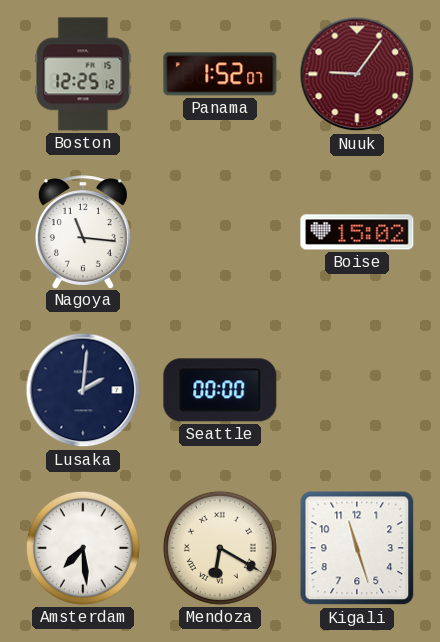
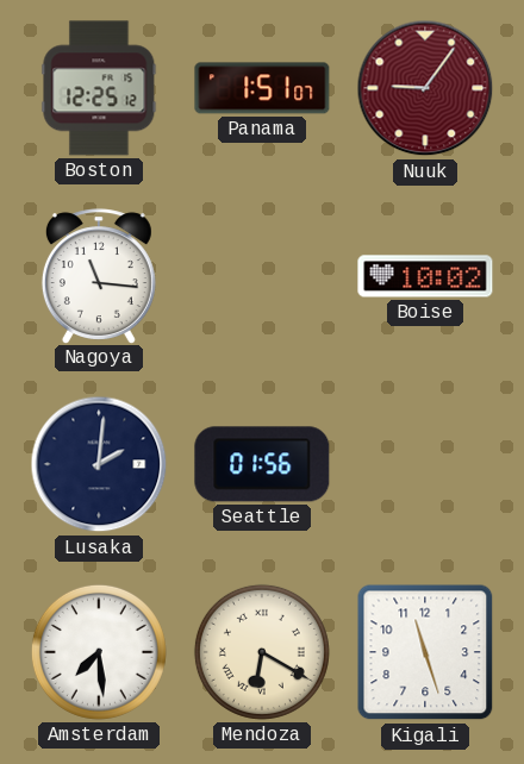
Panama: 1:52 -> 1:51
Boise: 15:02 -> 10:02
Seattle: 00:00 -> 01:56
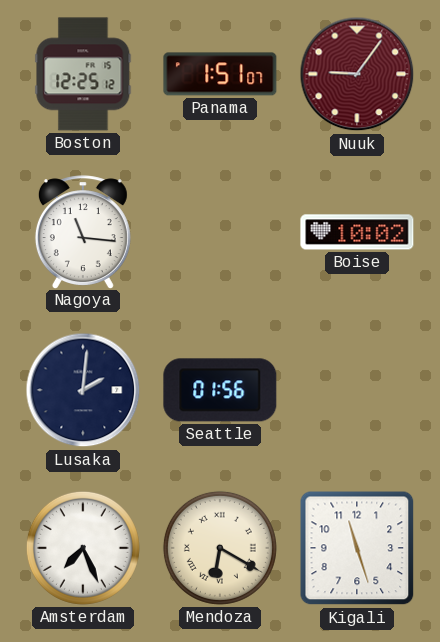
Amsterdam: 7:29 -> 7:26
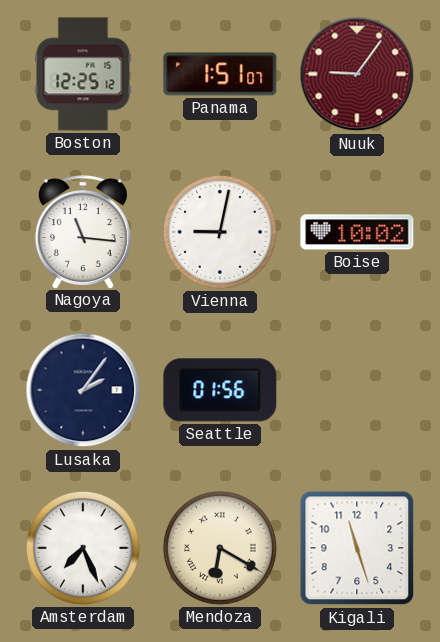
Vienna: none -> 9:02
Lusaka: 2:01 -> 2:06
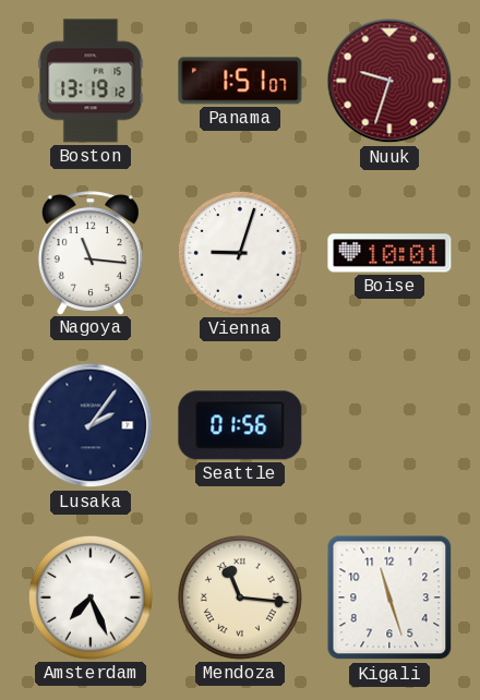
Boston: 12:25 -> 13:19
Nuuk: 9:06 -> 9:33
Vienna: 9:02 -> 9:03
Boise: 10:02 -> 10:01
Mendoza: 6:20 -> 11:16
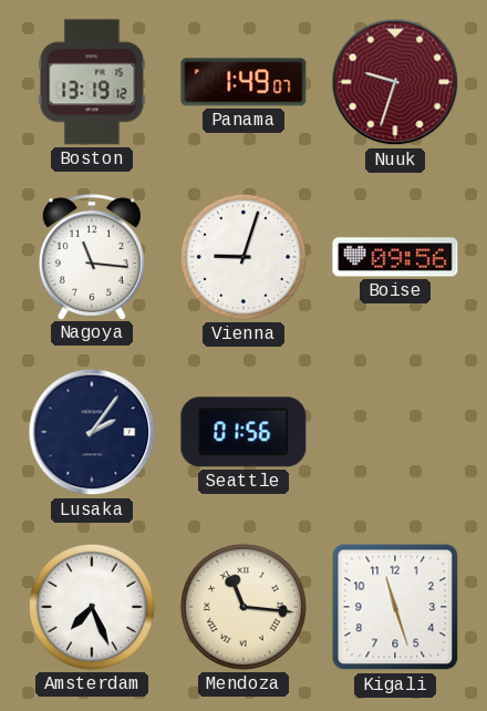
Panama: 1:51 -> 1:49
Boise: 10:01 -> 09:56
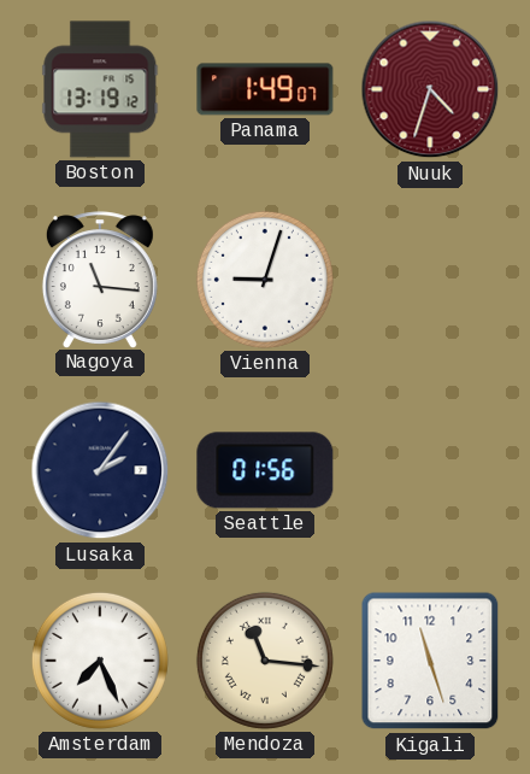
Nuuk: 9:33 -> 4:33
Boise: 09:56 -> none
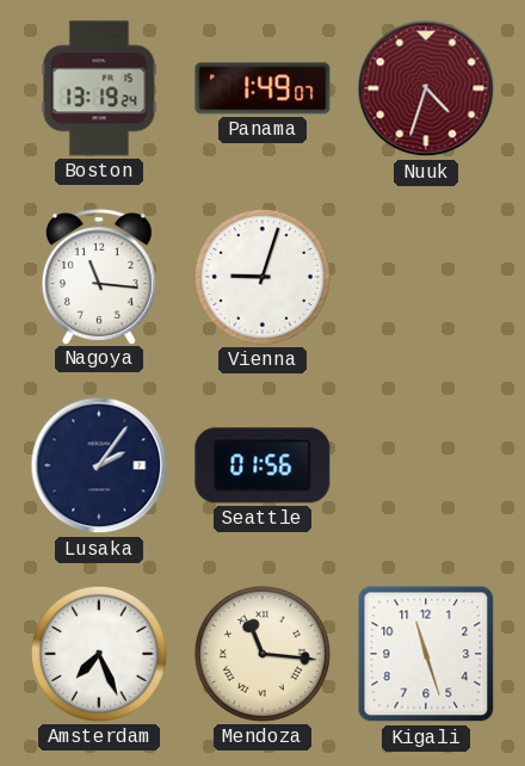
Boston: 13:19:12 -> 13:19:24
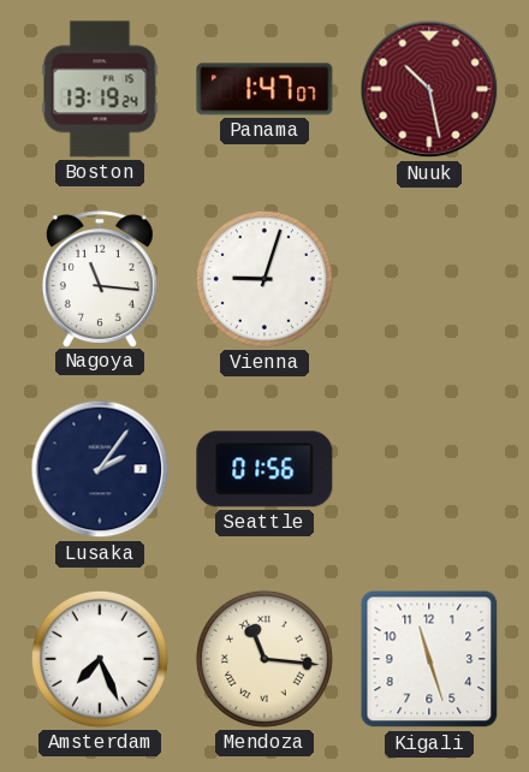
Panama: 1:49 -> 1:47
Nuuk: 4:33 -> 10:28
